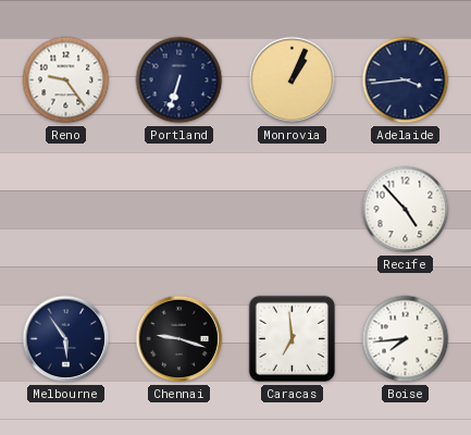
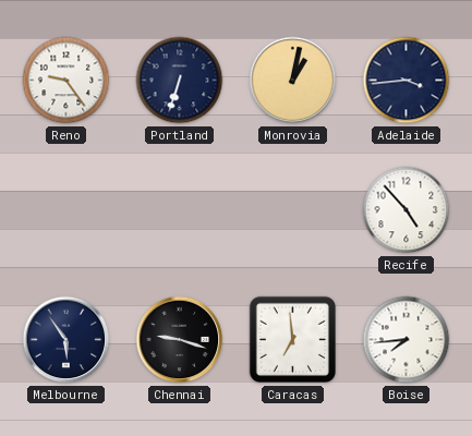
Monrovia: 1:04 -> 1:02
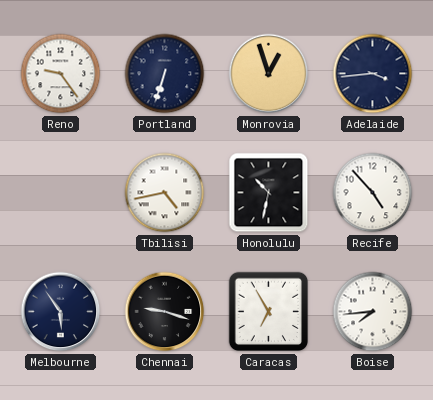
Monrovia: 1:02 -> 12:57
Tbilisi: none -> 4:43
Honolulu: none -> 10:32
Caracas: 6:59 -> 6:55
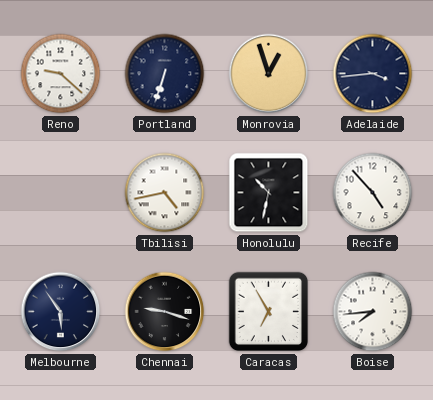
Reno: 9:24 -> 9:22
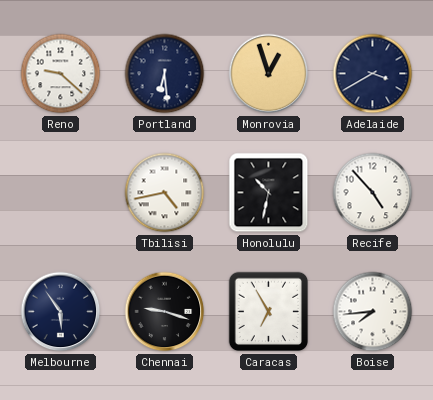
Portland: 6:33 -> 6:29
Adelaide: 3:44 -> 3:40
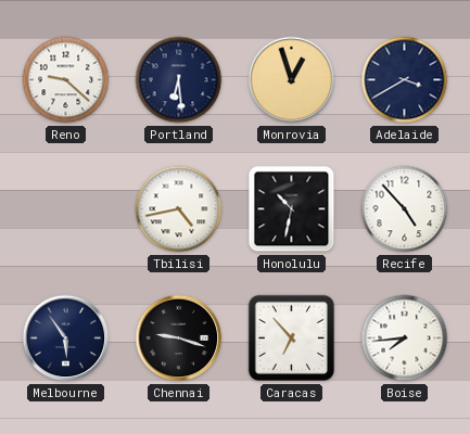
Caracas: 6:55 -> 6:53
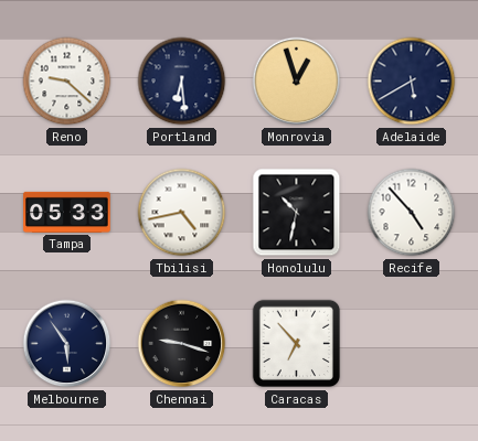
Adelaide: 3:40 -> 5:40
Tampa: none -> 05:33
Boise: 7:44 -> none
